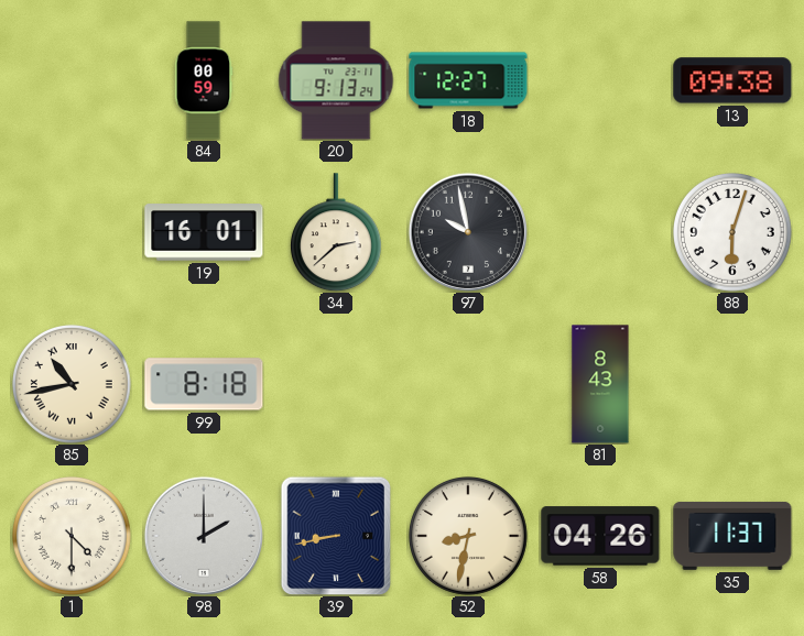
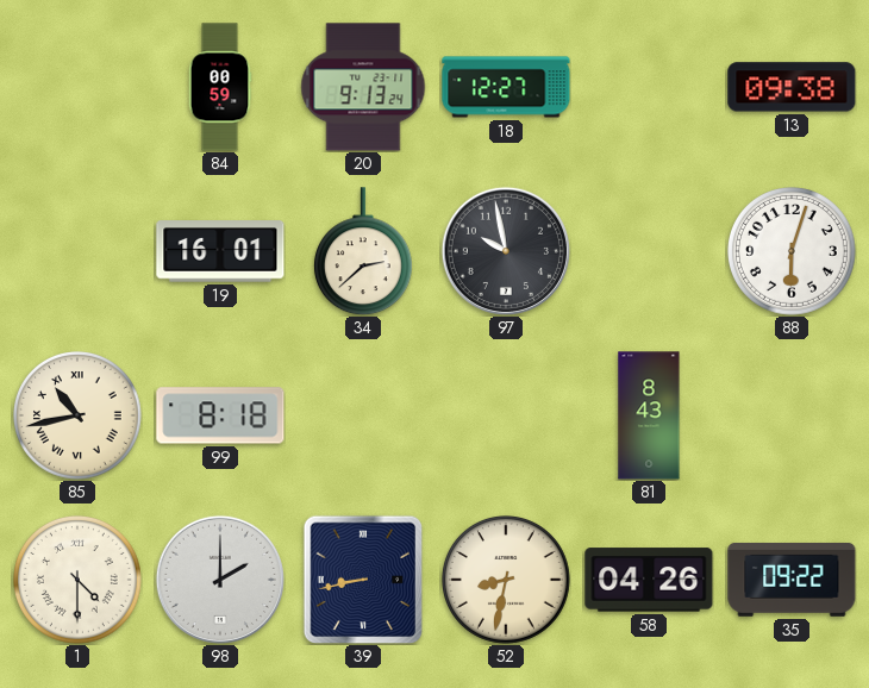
35: 11:37 -> 09:22
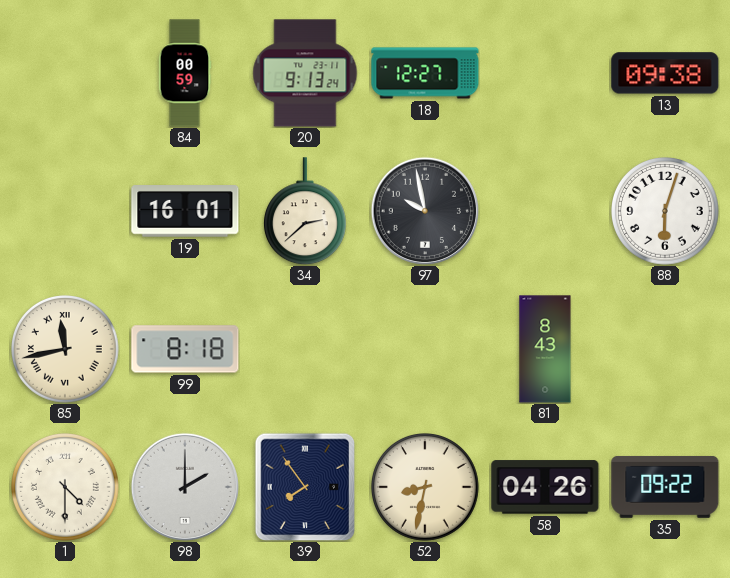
85: 10:43 -> 11:43
39: 8:43 -> 7:54
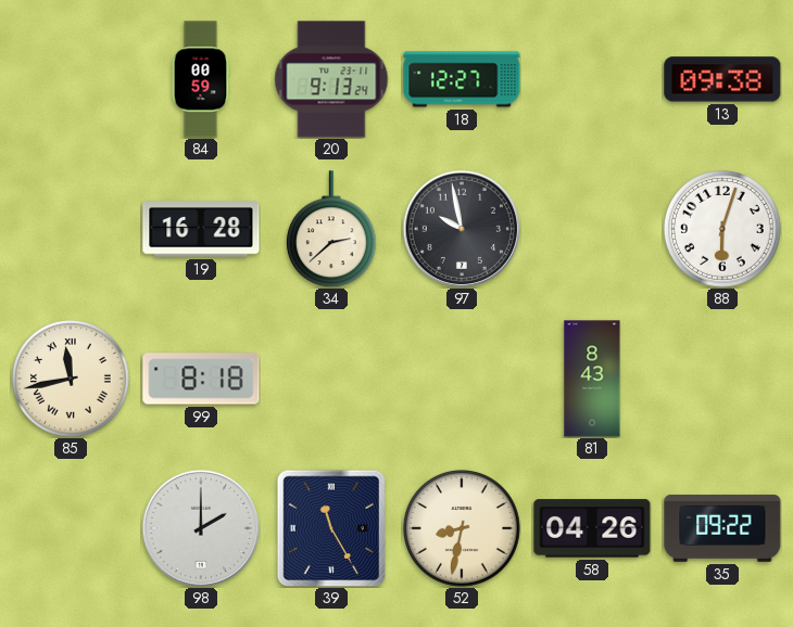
19: 16:01 -> 16:28
1: 4:30 -> none
39: 7:54 -> 11:25
